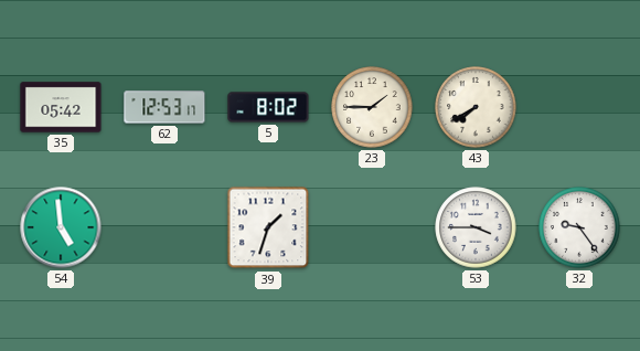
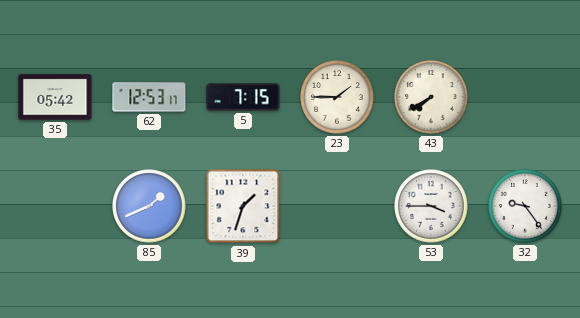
5: 8:02 -> 7:15
54: 4:59 -> none
85: none -> 1:41
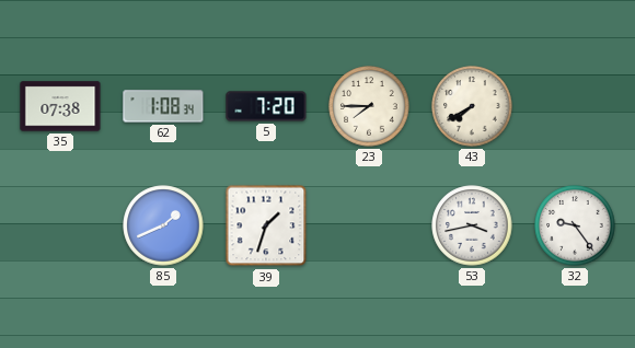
35: 05:42 -> 07:38
62: 12:53 -> 1:08
5: 7:15 -> 7:20
23: 1:45 -> 7:45
53: 3:45 -> 3:43
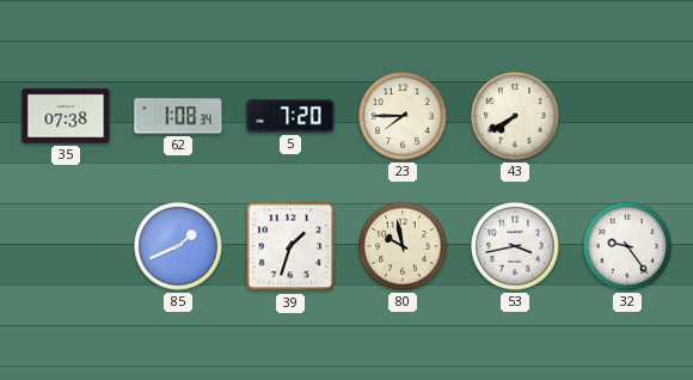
80: none -> 9:58
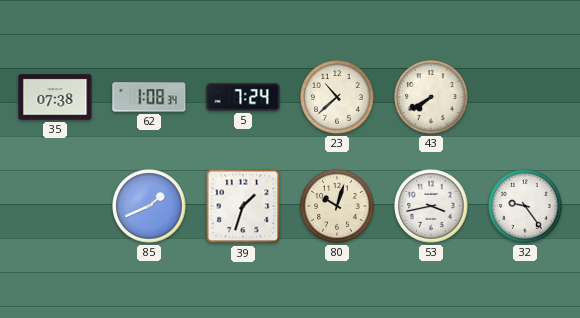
5: 7:20 -> 7:24
23: 7:45 -> 10:38
80: 9:58 -> 10:03
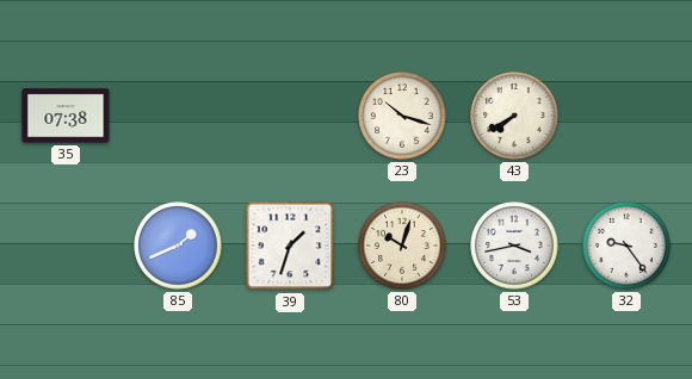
62: 1:08 -> none
5: 7:24 -> none
23: 10:38 -> 10:18
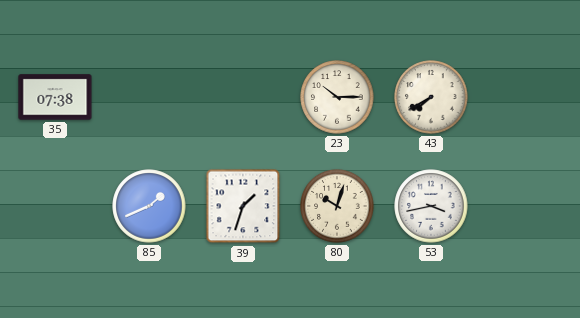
23: 10:18 -> 10:15
32: 9:24 -> none
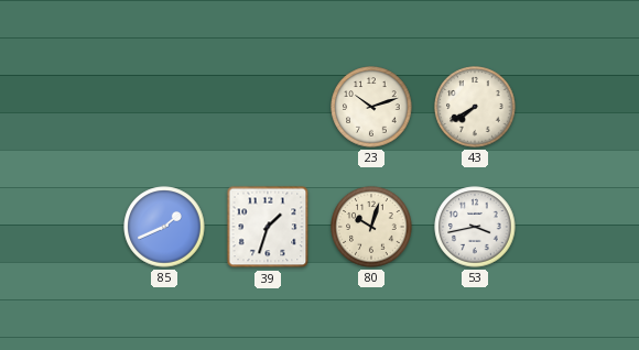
35: 07:38 -> none
23: 10:15 -> 10:12
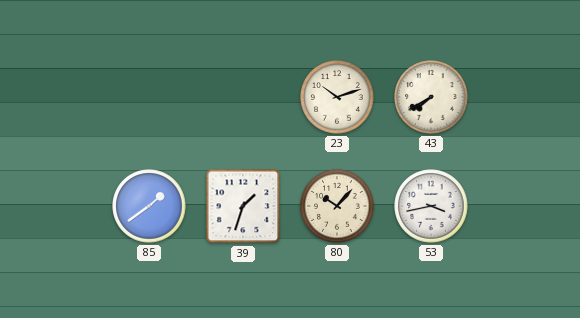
85: 1:41 -> 1:39
80: 10:03 -> 10:07
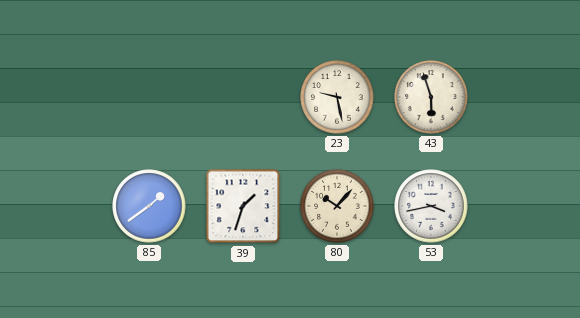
23: 10:12 -> 9:28
43: 7:40 -> 5:57
